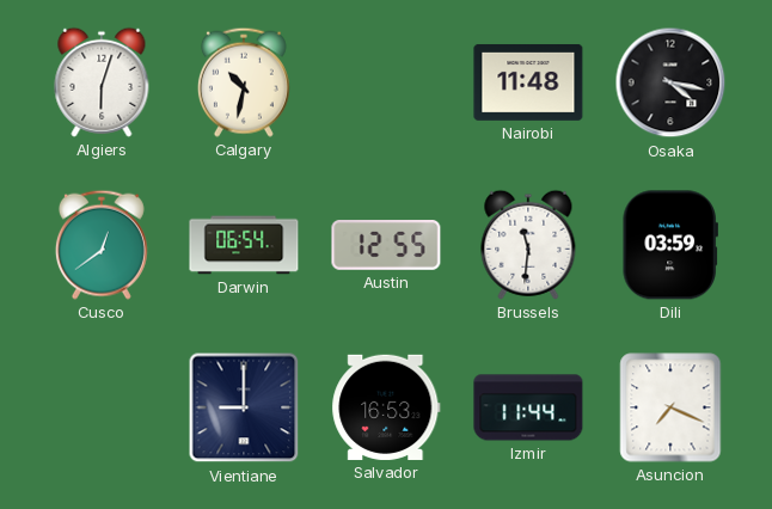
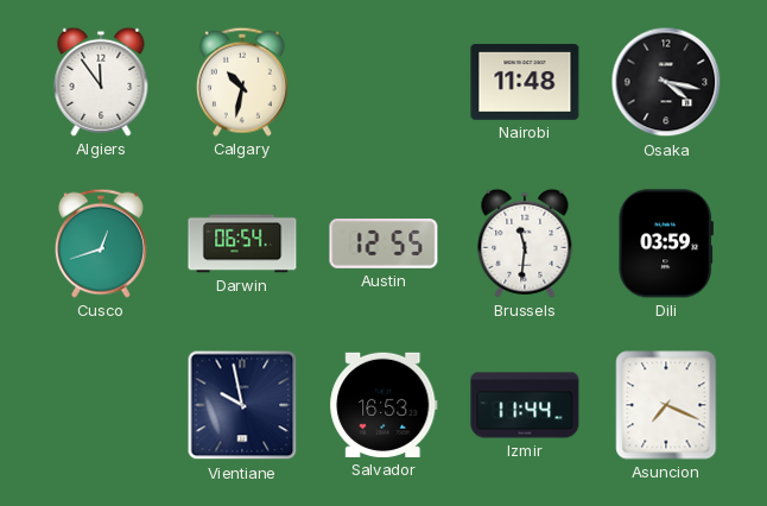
Algiers: 6:03 -> 11:54
Cusco: 12:39 -> 12:42
Vientiane: 9:00 -> 9:58
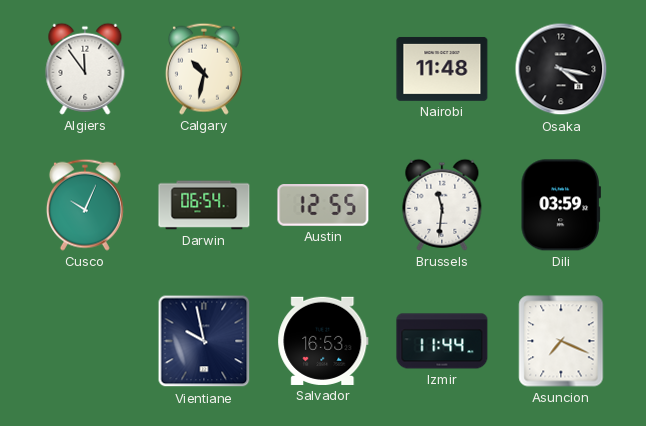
Cusco: 12:42 -> 10:04
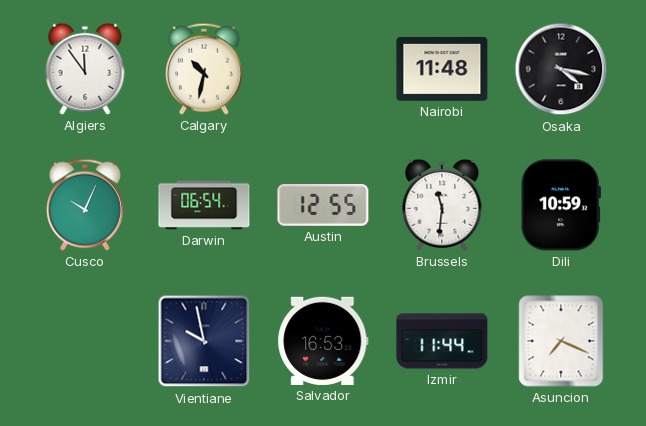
Dili: 03:59 -> 10:59
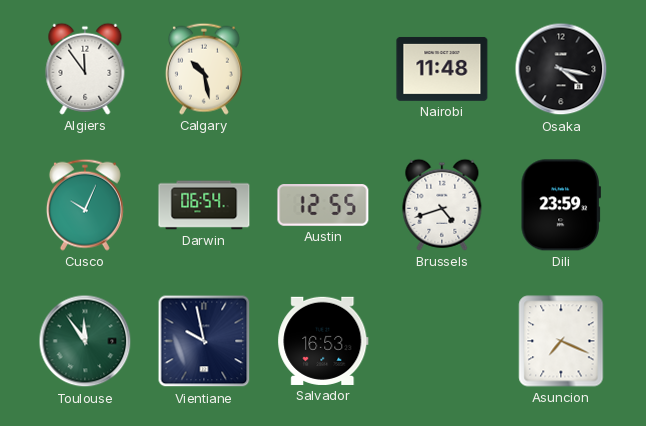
Calgary: 10:32 -> 10:28
Brussels: 11:31 -> 4:42
Dili: 10:59 -> 23:59
Toulouse: none -> 11:54
Izmir: 11:44 -> none
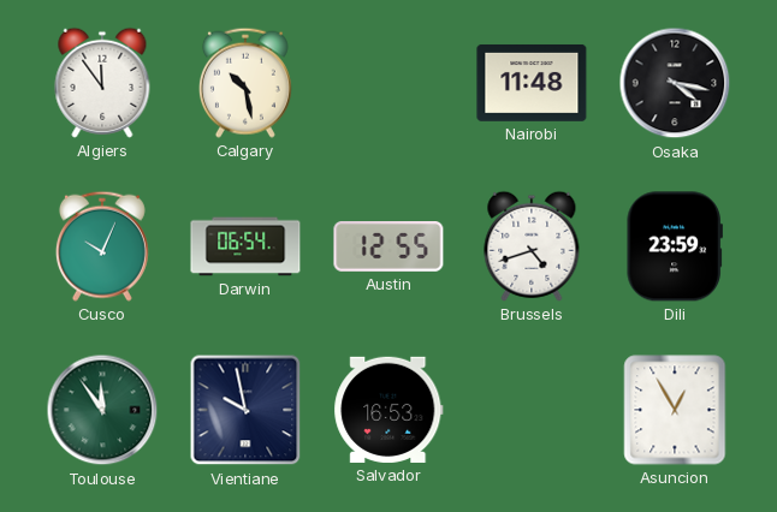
Asuncion: 7:19 -> 12:55
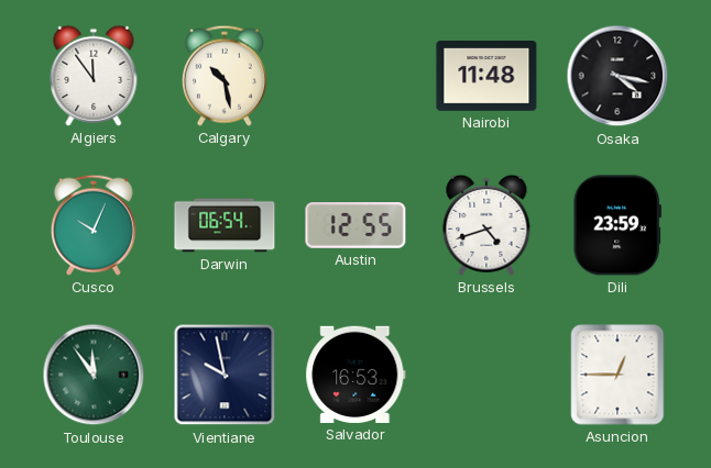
Asuncion: 12:55 -> 12:45
